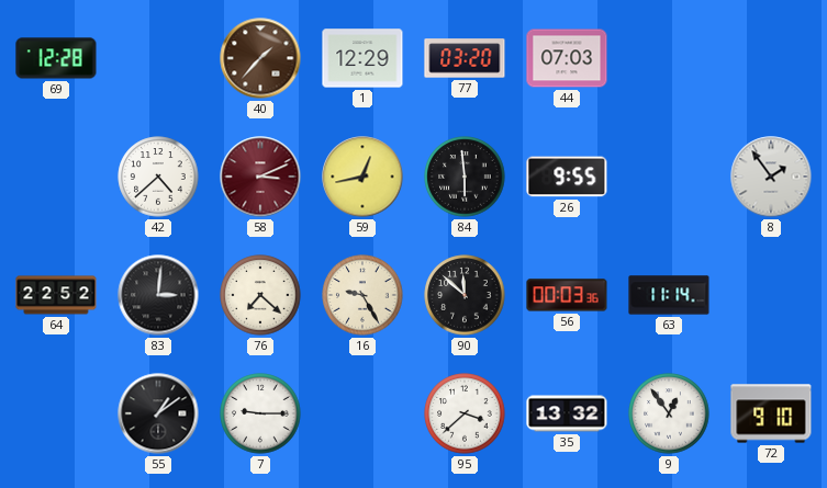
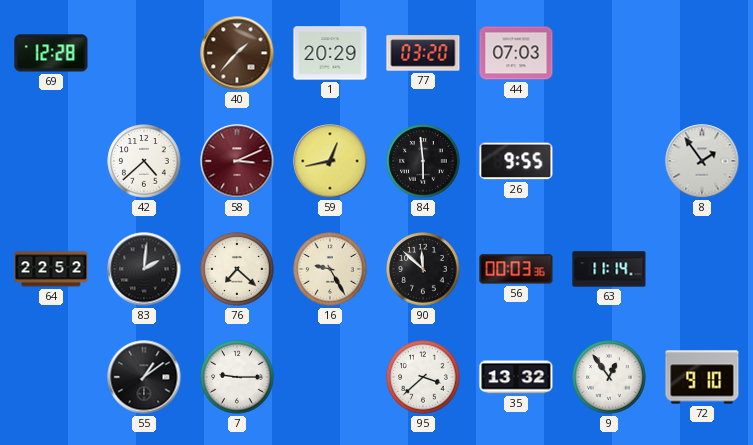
1: 12:29 -> 20:29
83: 3:01 -> 2:01
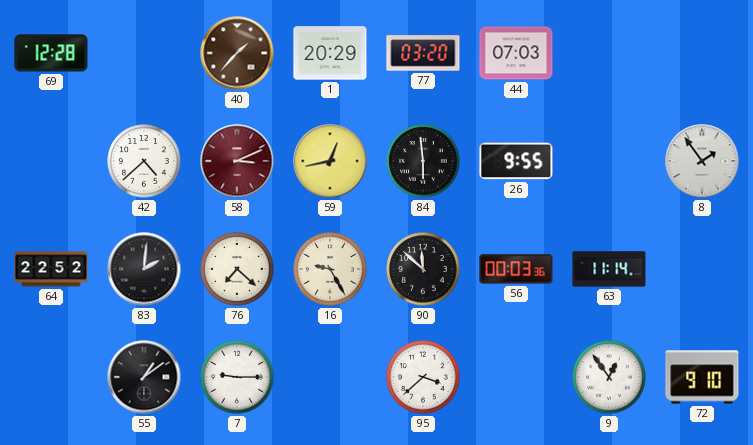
35: 13:32 -> none
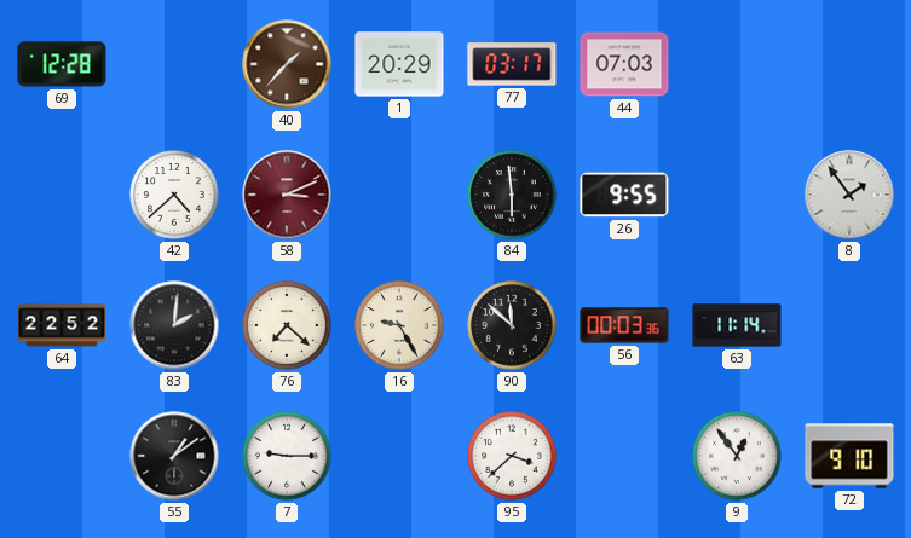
77: 03:20 -> 03:17
59: 12:43 -> none
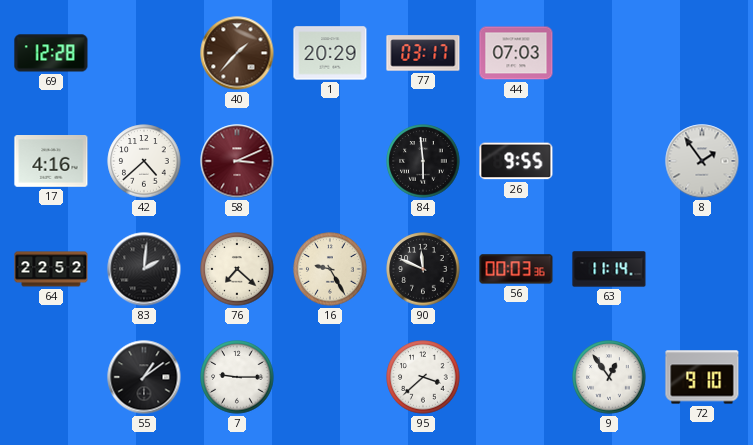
17: none -> 4:16
90: 11:52 -> 11:49
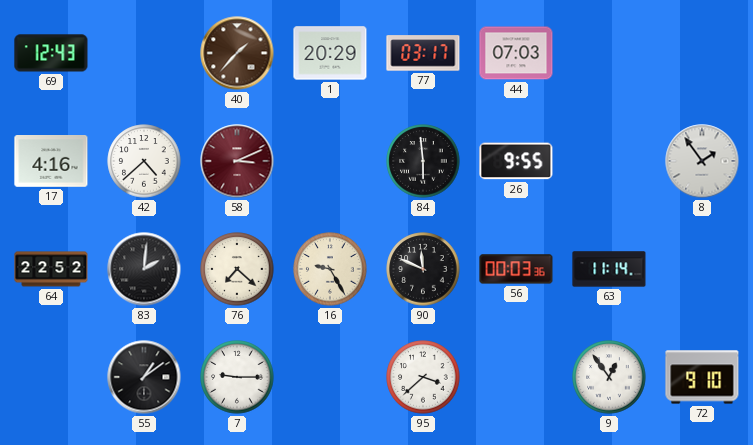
69: 12:28 -> 12:43
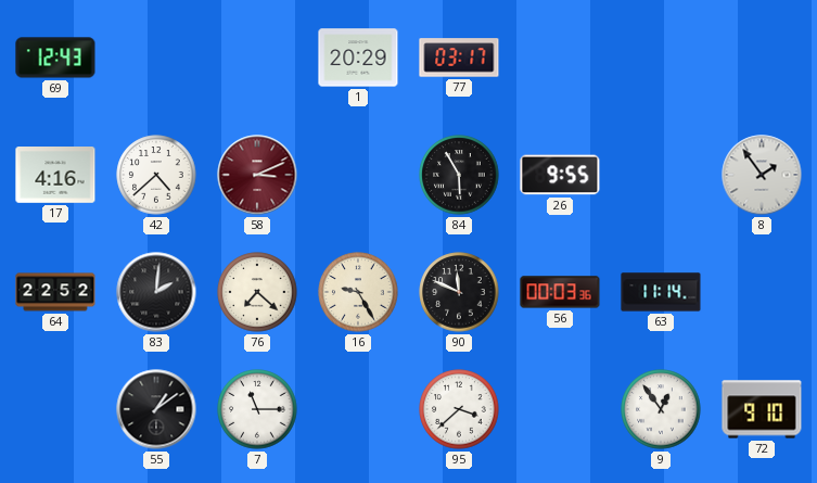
40: 1:37 -> none
44: 07:03 -> none
84: 5:59 -> 5:55
7: 9:15 -> 11:15
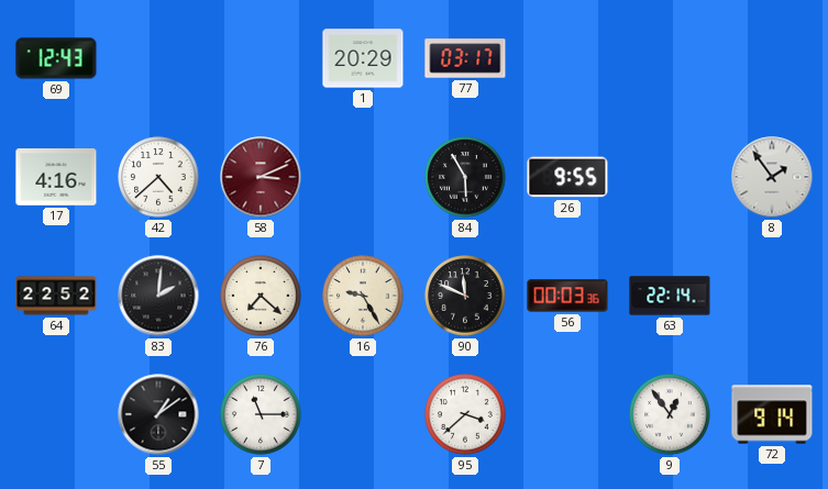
63: 11:14 -> 22:14
72: 9:10 -> 9:14
